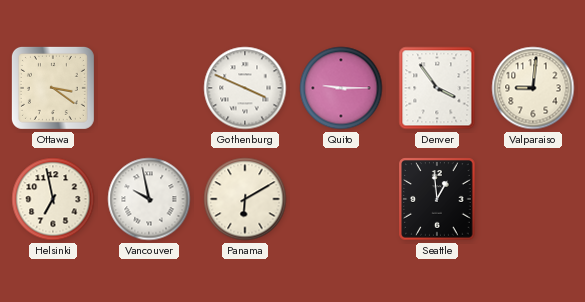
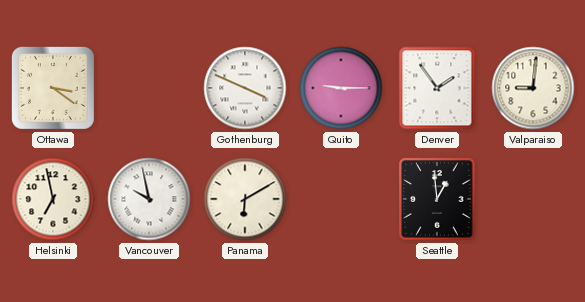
Denver: 3:54 -> 1:54
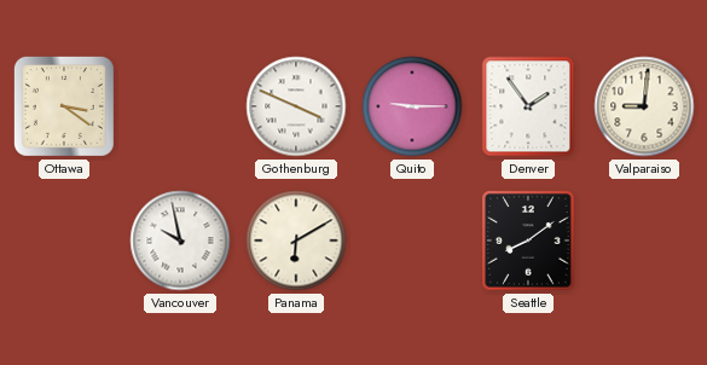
Helsinki: 6:58 -> none
Seattle: 12:59 -> 8:09
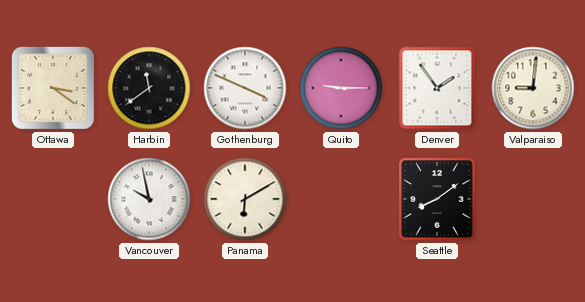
Harbin: none -> 11:39
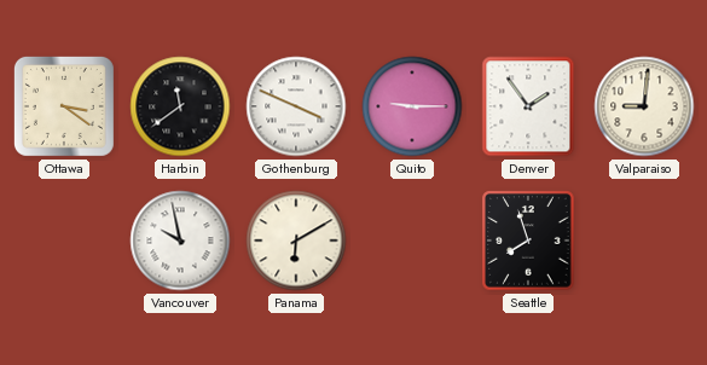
Seattle: 8:09 -> 7:57
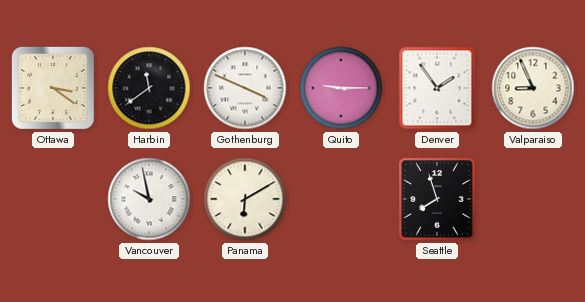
Valparaiso: 9:01 -> 8:56
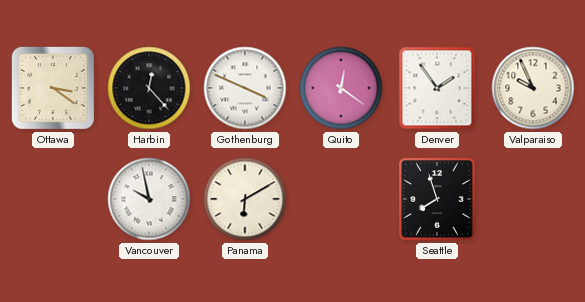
Harbin: 11:39 -> 12:23
Quito: 9:15 -> 12:21
Valparaiso: 8:56 -> 9:56
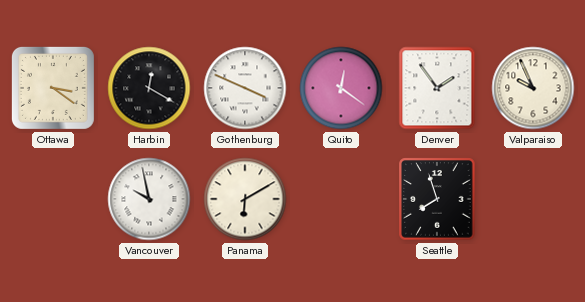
Harbin: 12:23 -> 12:20
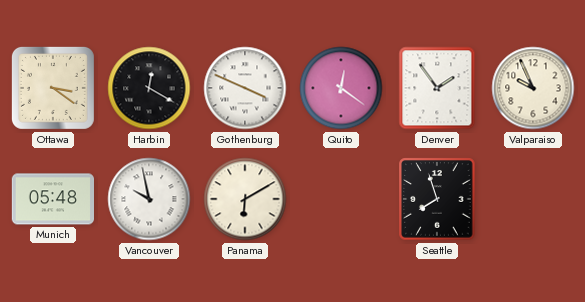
Munich: none -> 05:48
